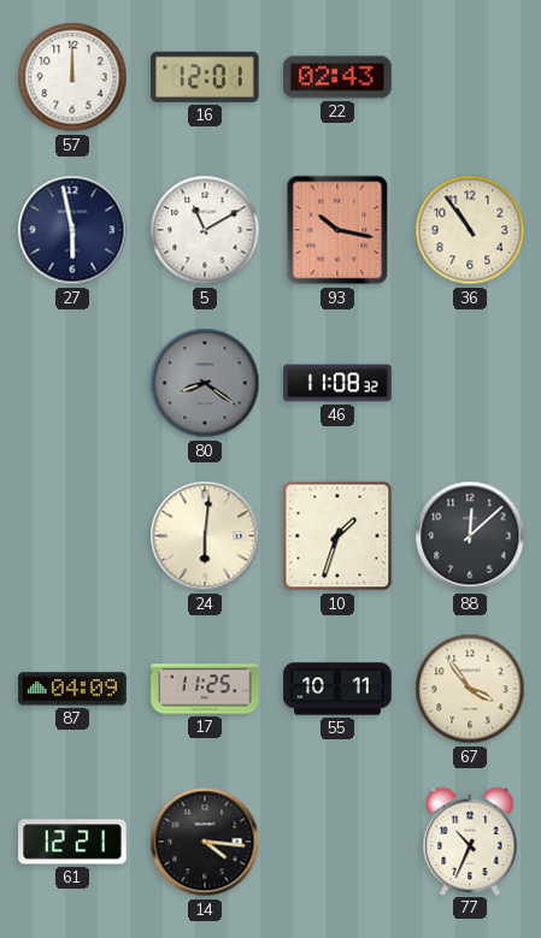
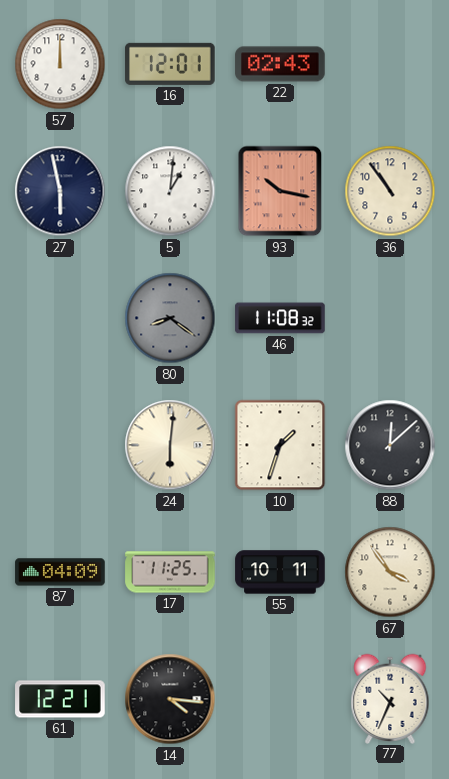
5: 11:10 -> 1:01
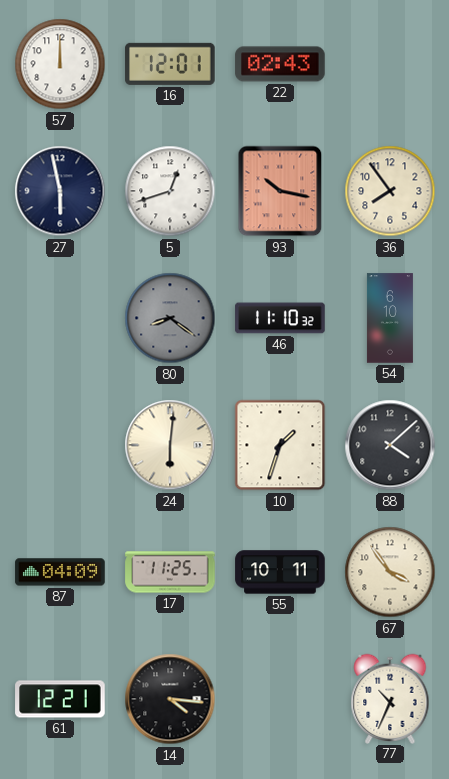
5: 1:01 -> 12:42
36: 10:54 -> 7:54
46: 11:08 -> 11:10
54: none -> 6:10
88: 12:08 -> 4:08
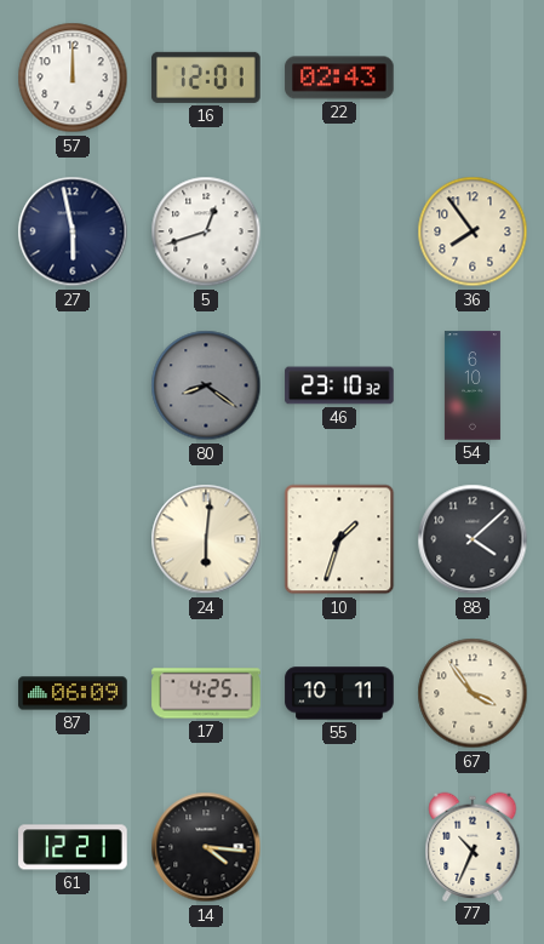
93: 10:17 -> none
46: 11:10 -> 23:10
87: 04:09 -> 06:09
17: 11:25 -> 4:25
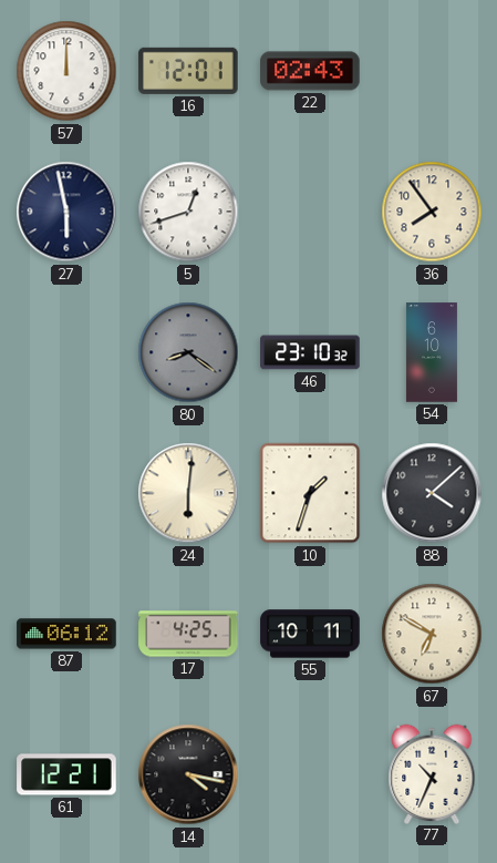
87: 06:09 -> 06:12
67: 3:54 -> 6:50
14: 4:16 -> 4:17
